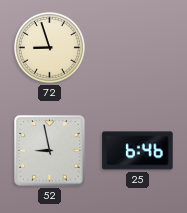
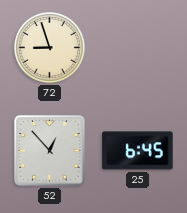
52: 8:58 -> 12:53
25: 6:46 -> 6:45
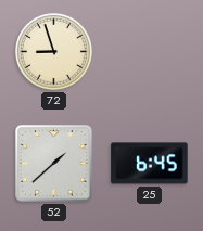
52: 12:53 -> 1:38
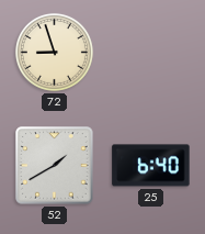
52: 1:38 -> 1:40
25: 6:45 -> 6:40
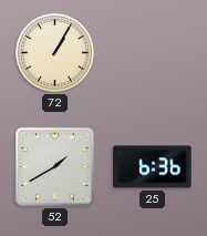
72: 8:57 -> 1:05
25: 6:40 -> 6:36
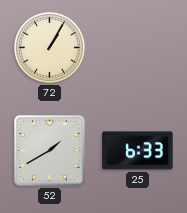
25: 6:36 -> 6:33
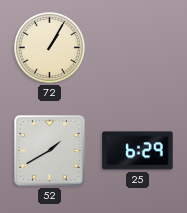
25: 6:33 -> 6:29
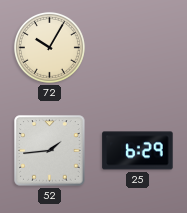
72: 1:05 -> 10:05
52: 1:40 -> 1:44
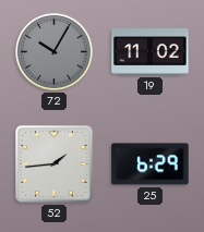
72 dial: cream -> grey
19: none -> 11:02
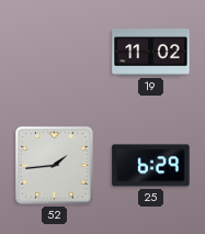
72: 10:05 -> none
